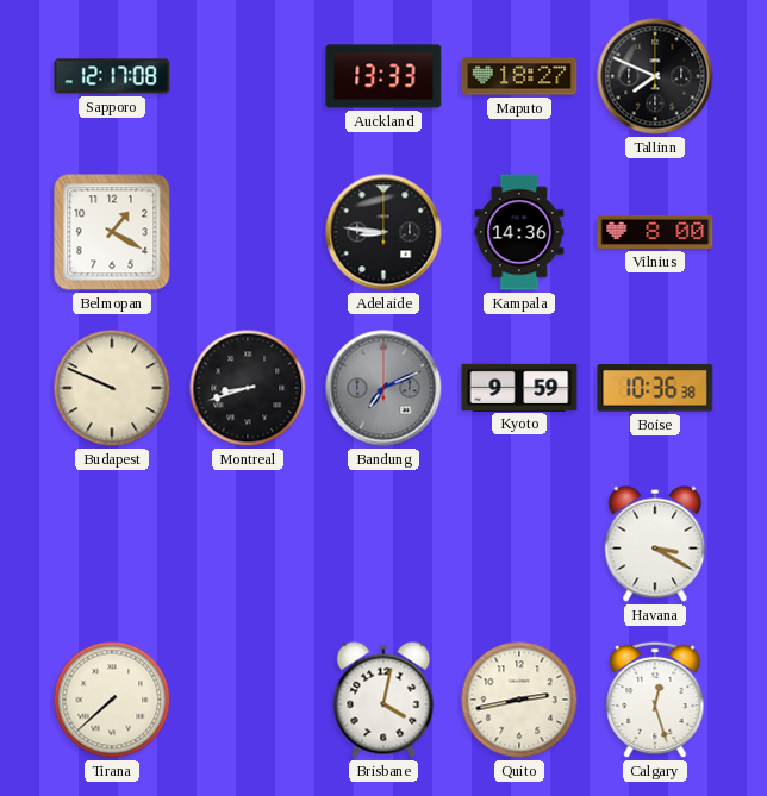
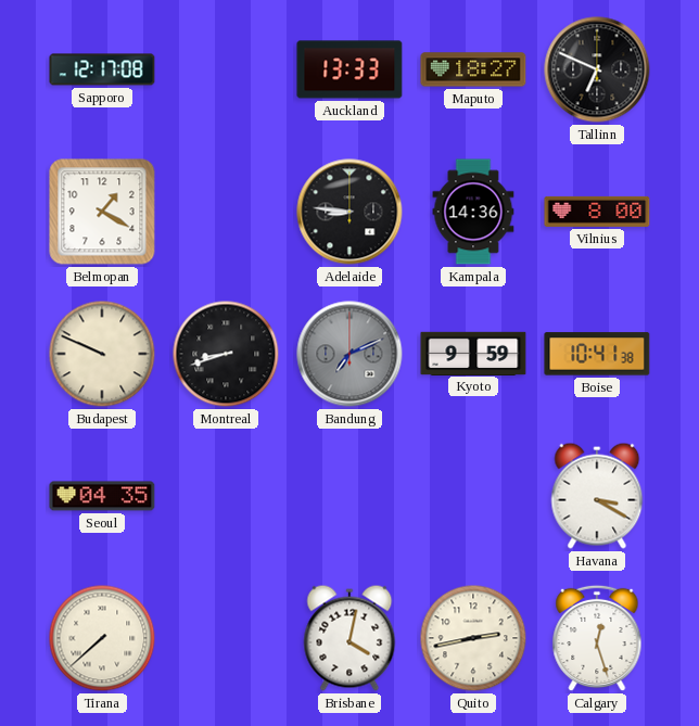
Tallinn: 7:49 -> 6:49
Boise: 10:36 -> 10:41
Seoul: none -> 04:35
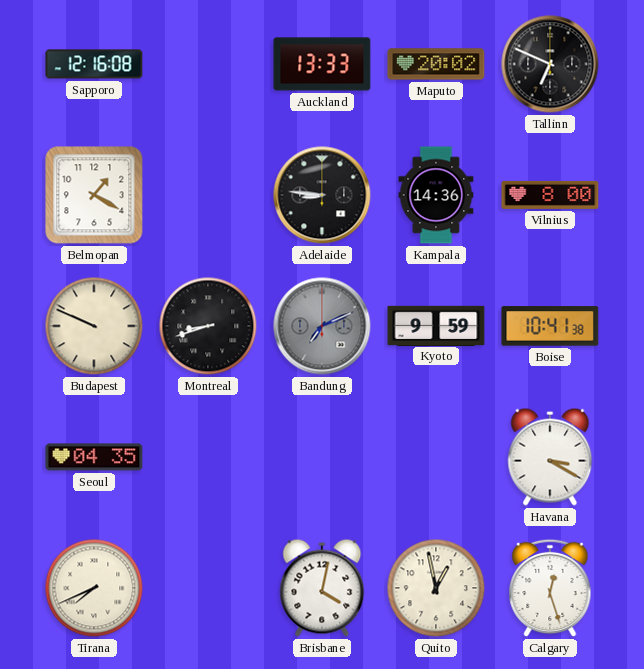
Sapporo: 12:17 -> 12:16
Maputo: 18:27 -> 20:02
Tirana: 7:38 -> 7:41
Quito: 2:43 -> 12:58
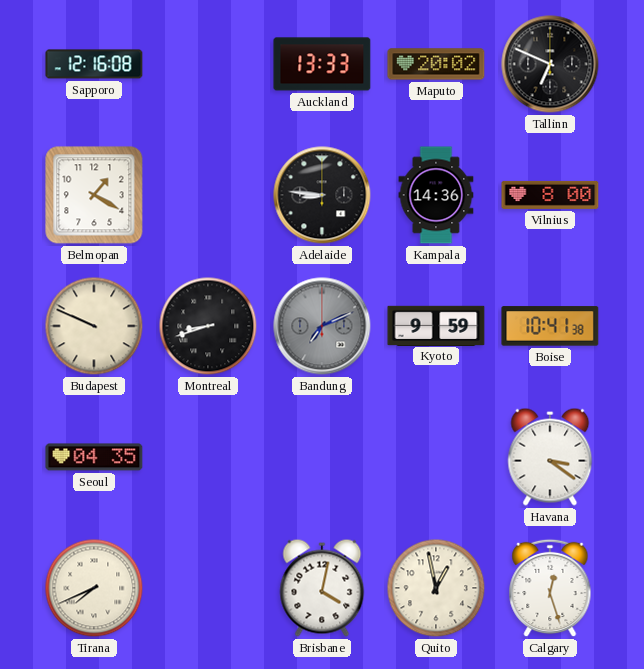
Havana: 3:20 -> 3:21
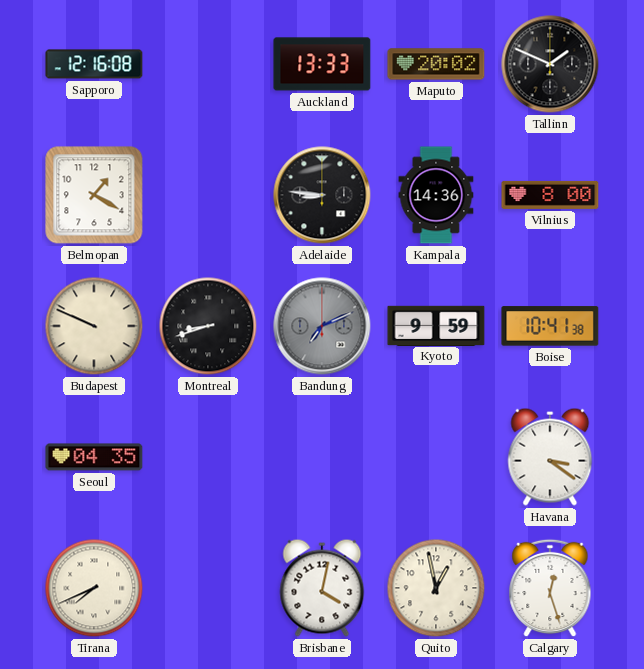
Tallinn: 6:49 -> 1:49
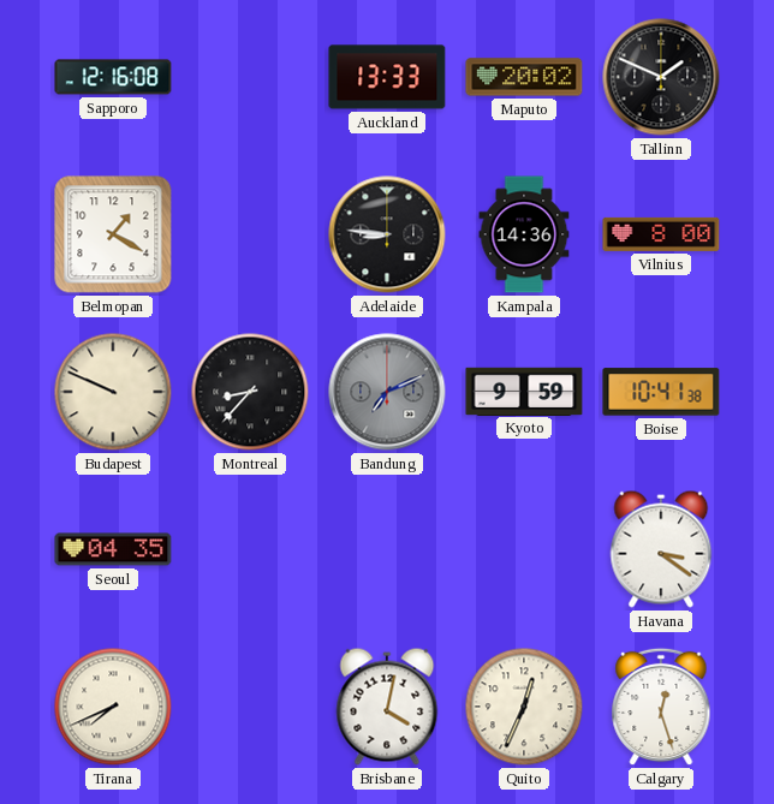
Montreal: 8:42 -> 8:37
Quito: 12:58 -> 12:34
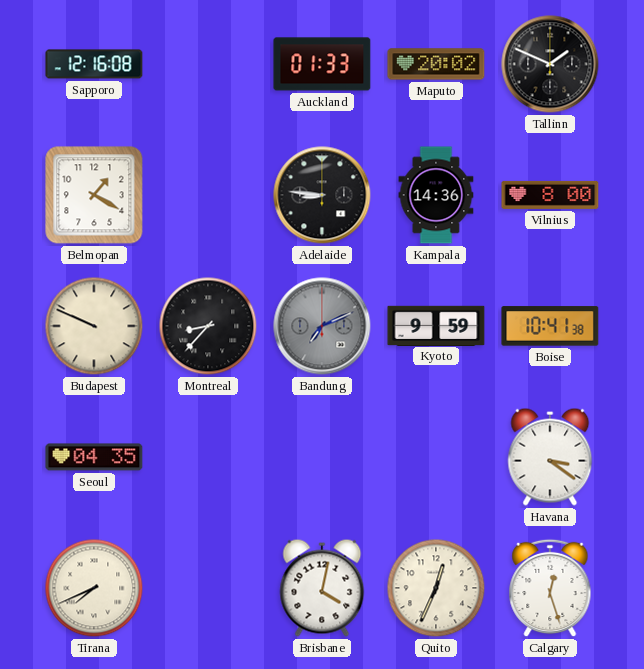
Auckland: 13:33 -> 01:33
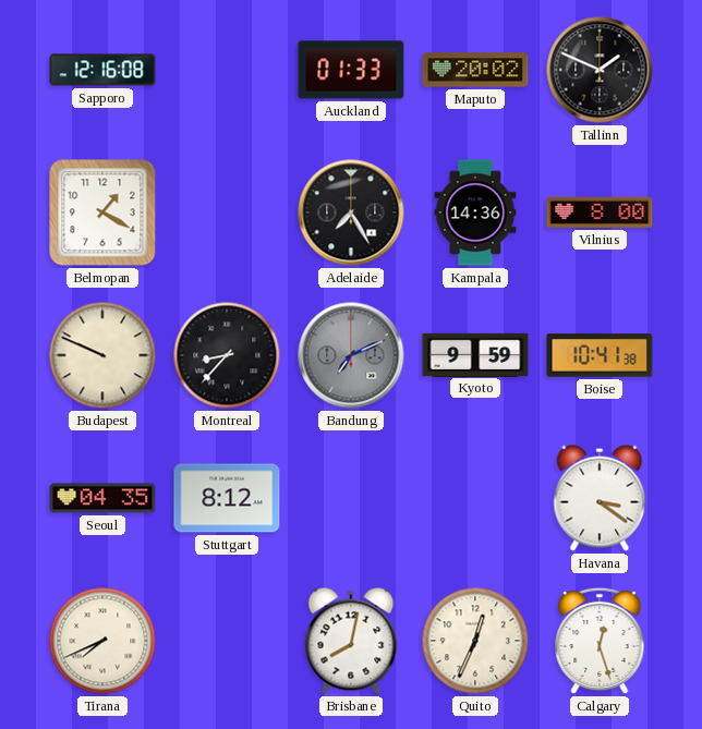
Adelaide: 8:46 -> 7:25
Stuttgart: none -> 8:12
Brisbane: 4:02 -> 8:02
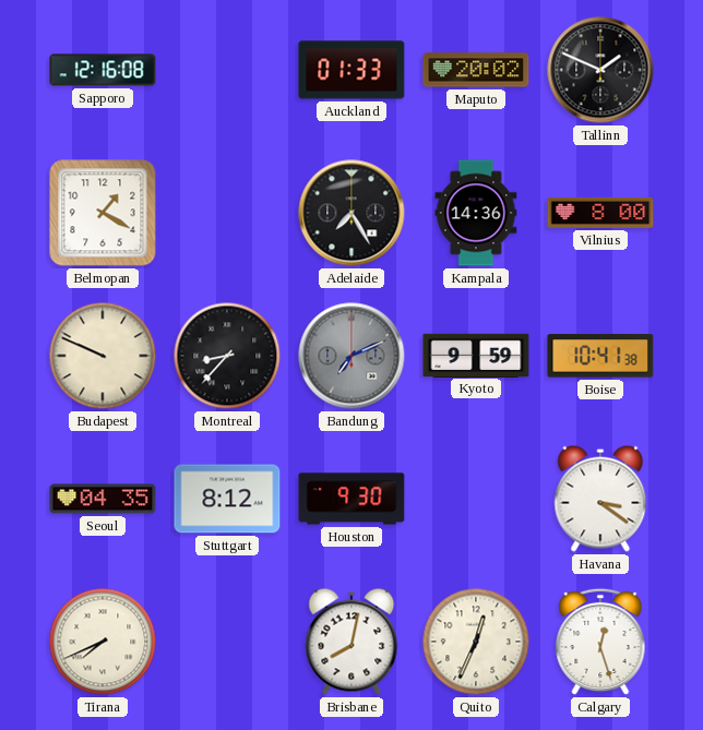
Houston: none -> 9:30
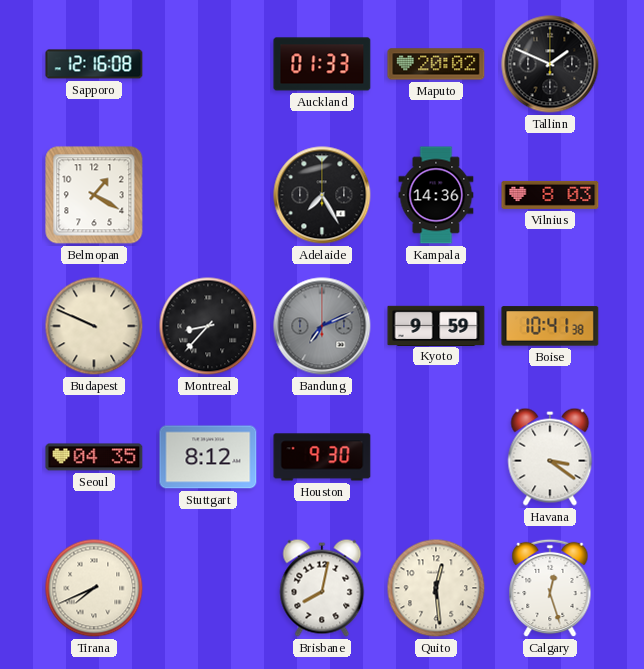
Vilnius: 8:00 -> 8:03
Quito: 12:34 -> 12:29
